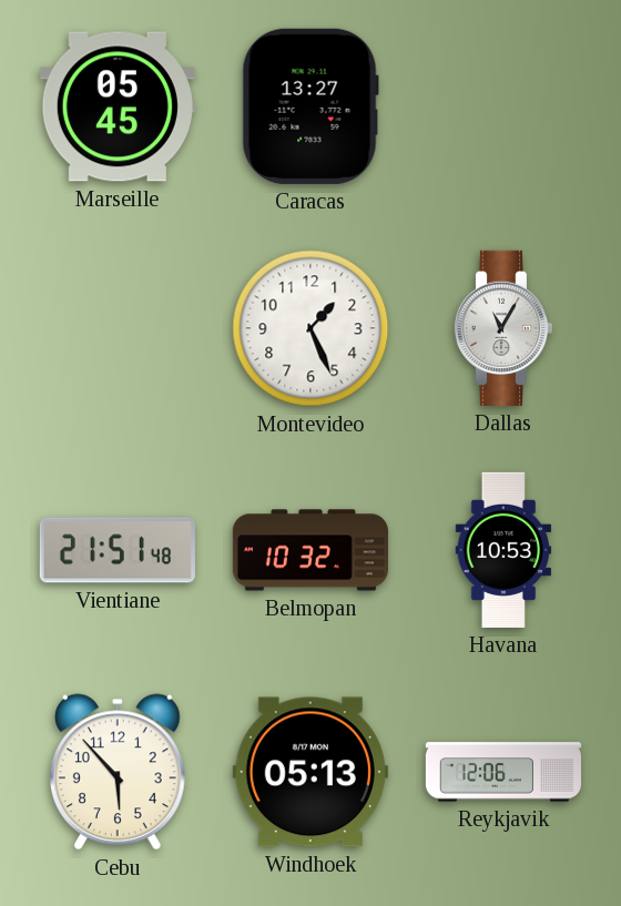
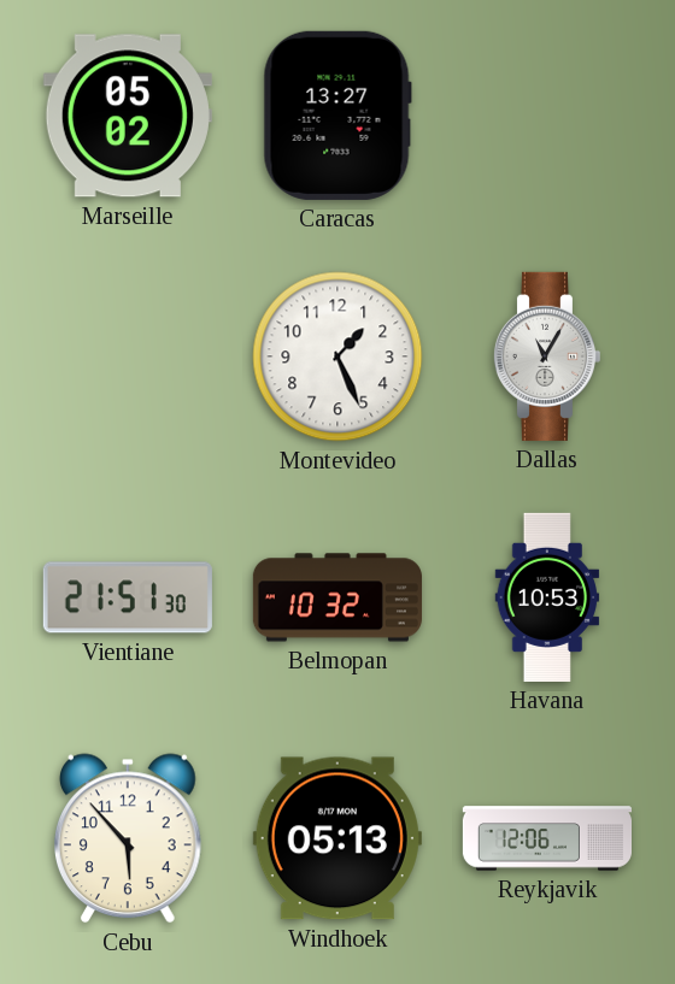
Marseille: 05:45 -> 05:02
Vientiane: 21:51:48 -> 21:51:30
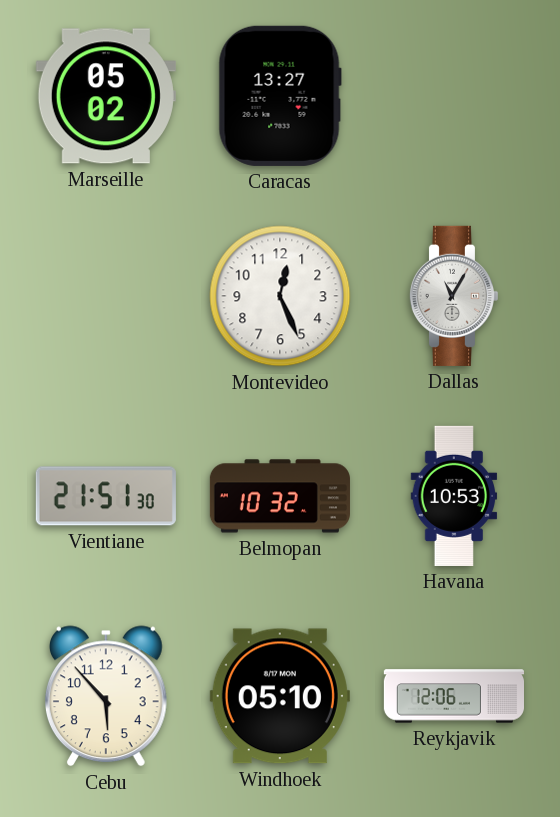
Montevideo: 1:26 -> 12:26
Windhoek: 05:13 -> 05:10
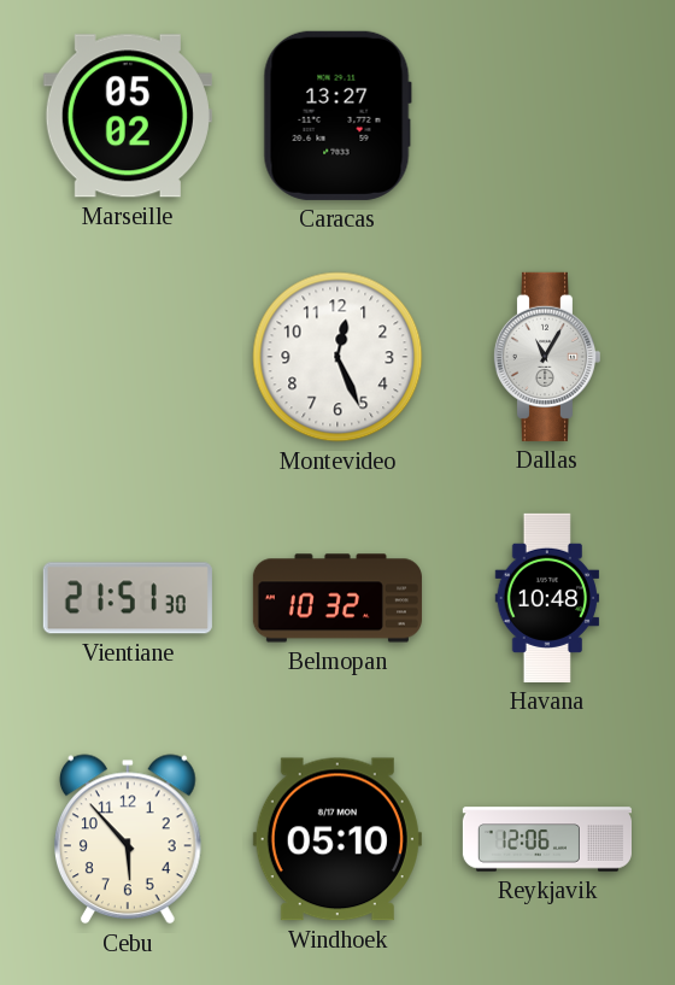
Havana: 10:53 -> 10:48
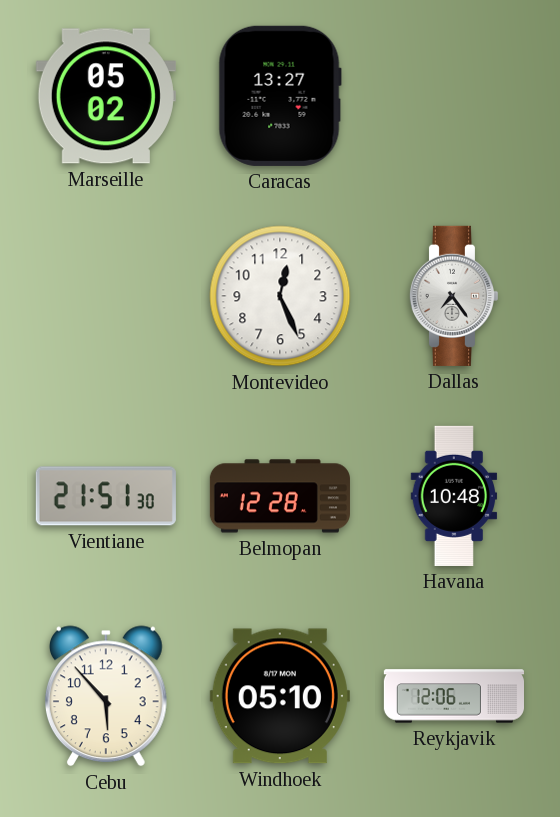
Dallas: 11:05 -> 7:24
Belmopan: 10:32 -> 12:28
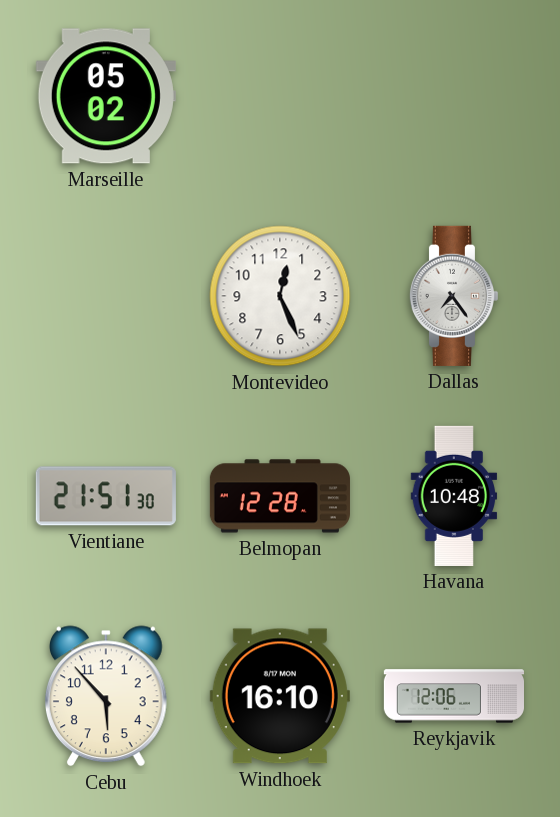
Caracas: 13:27 -> none
Windhoek: 05:10 -> 16:10
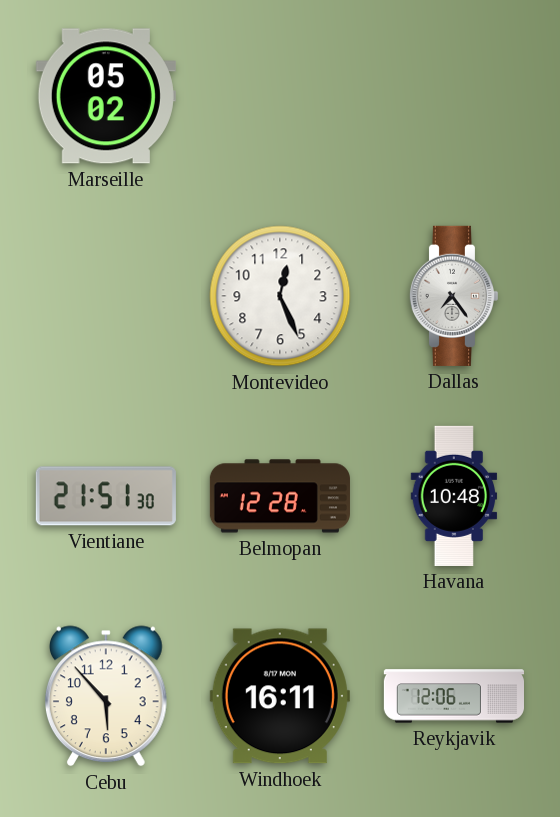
Windhoek: 16:10 -> 16:11
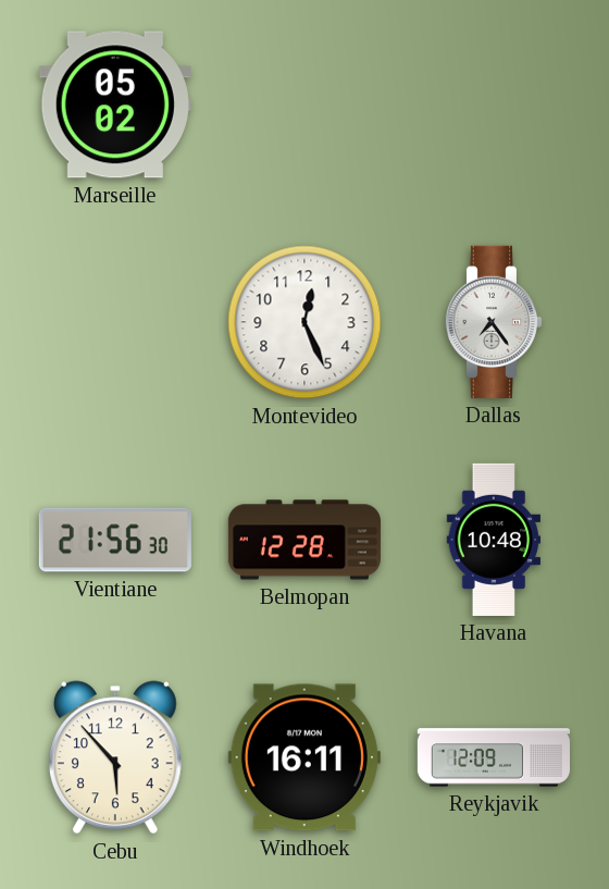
Vientiane: 21:51 -> 21:56
Reykjavik: 12:06 -> 12:09
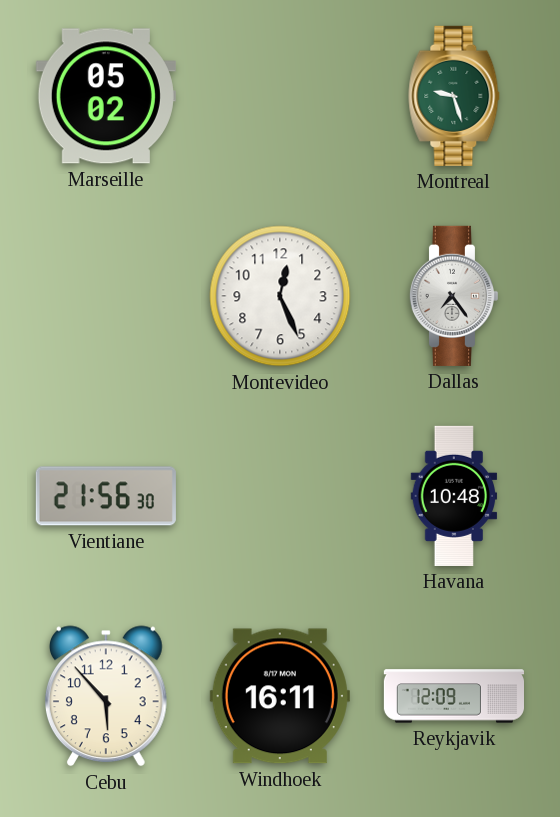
Montreal: none -> 9:27
Belmopan: 12:28 -> none
